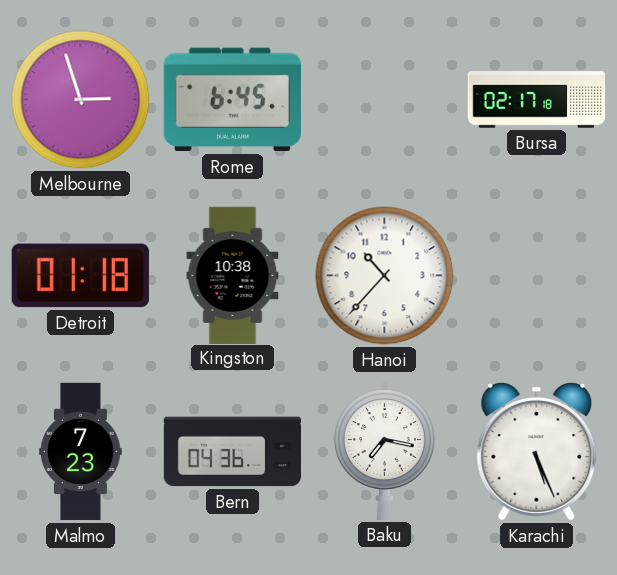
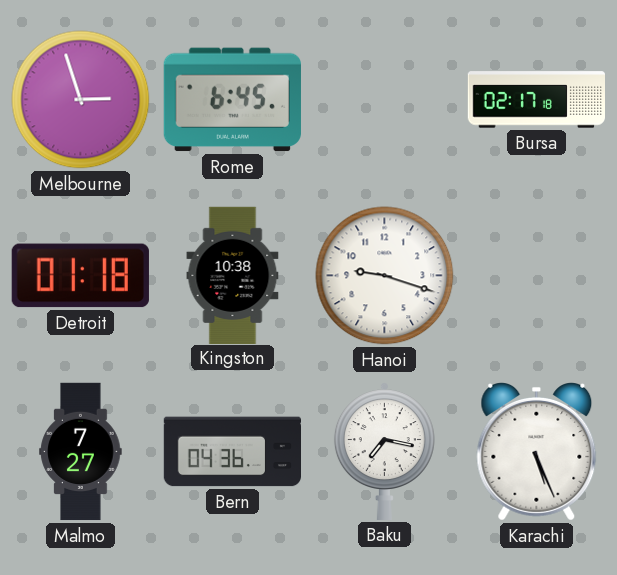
Hanoi: 10:37 -> 9:18
Malmo: 7:23 -> 7:27
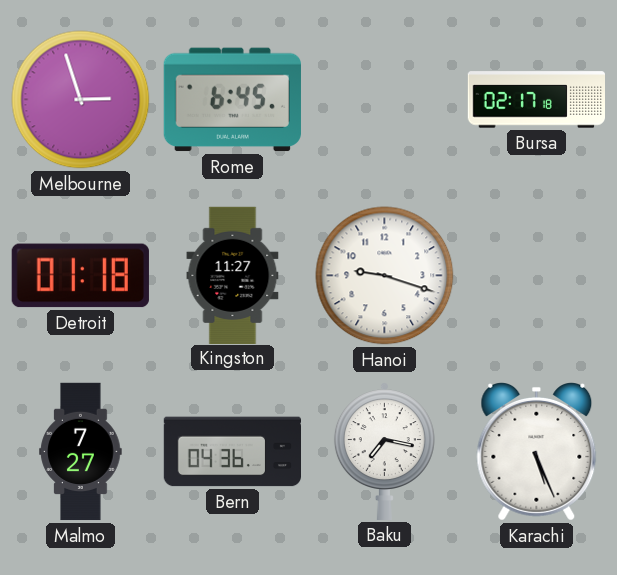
Kingston: 10:38 -> 11:27
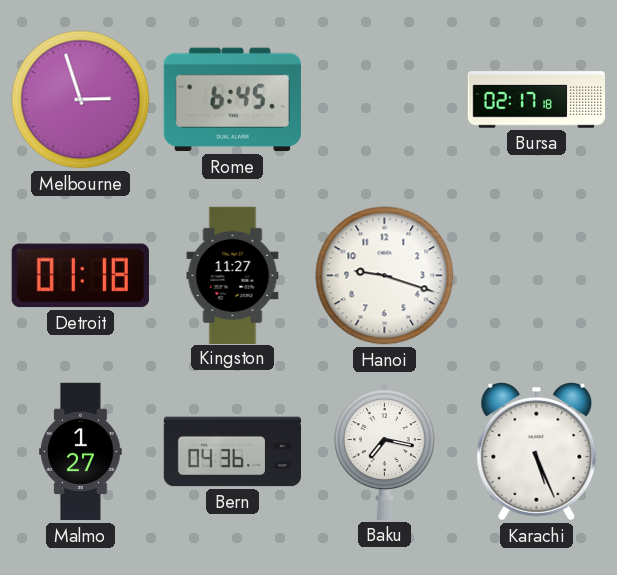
Malmo: 7:27 -> 1:27
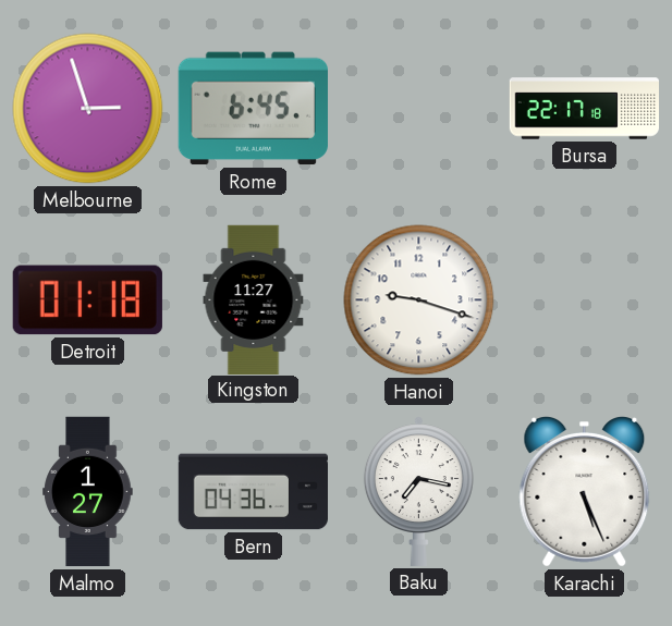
Bursa: 02:17 -> 22:17
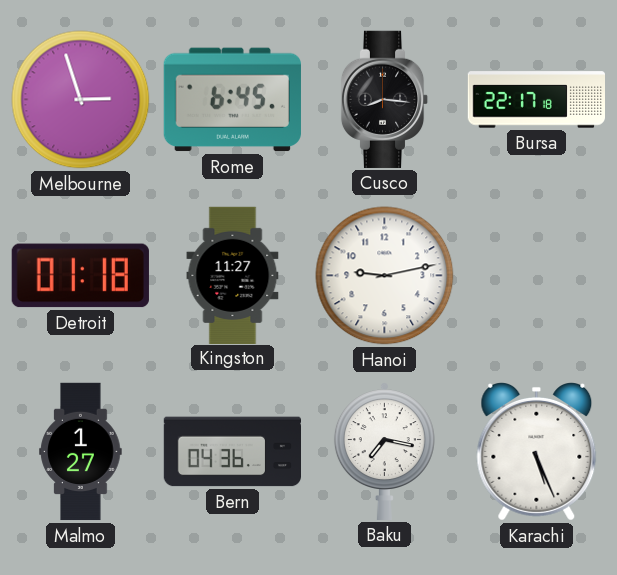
Cusco: none -> 8:16
Hanoi: 9:18 -> 9:13
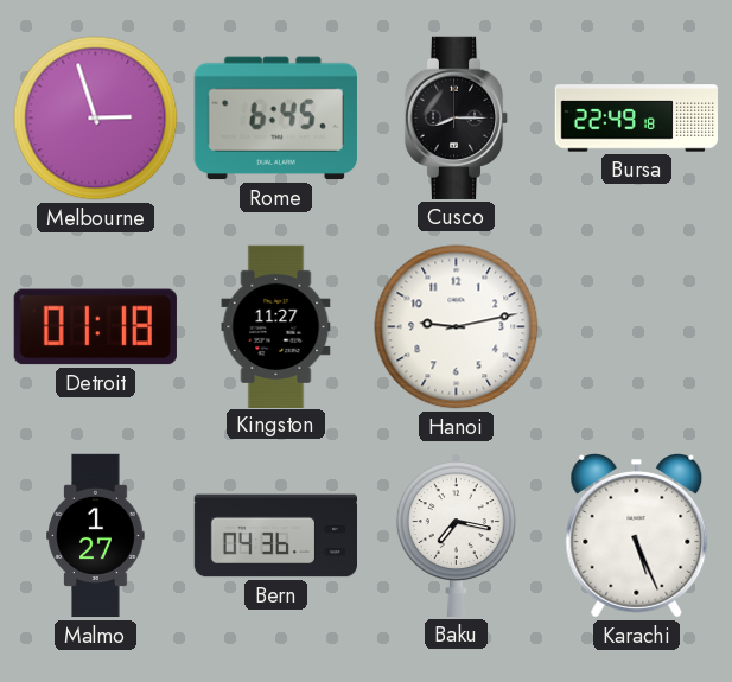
Cusco: 8:16 -> 8:15
Bursa: 22:17 -> 22:49
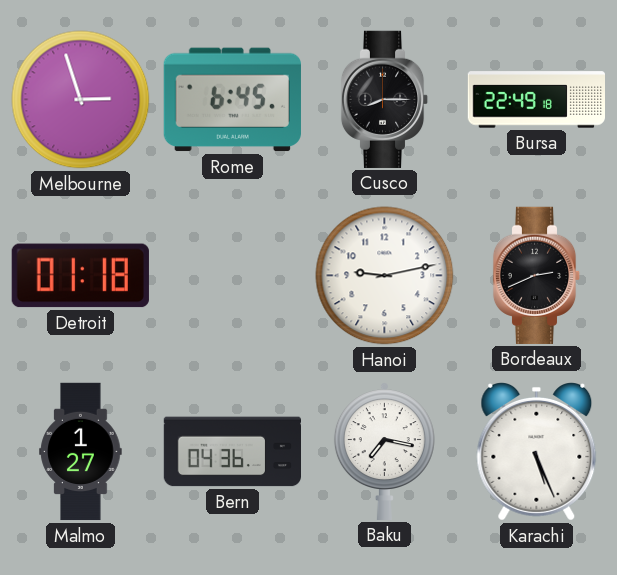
Kingston: 11:27 -> none
Bordeaux: none -> 2:41
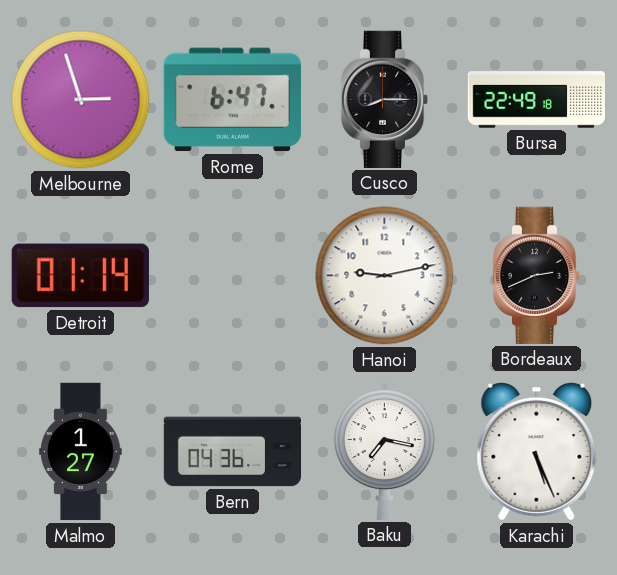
Rome: 6:45 -> 6:47
Detroit: 01:18 -> 01:14
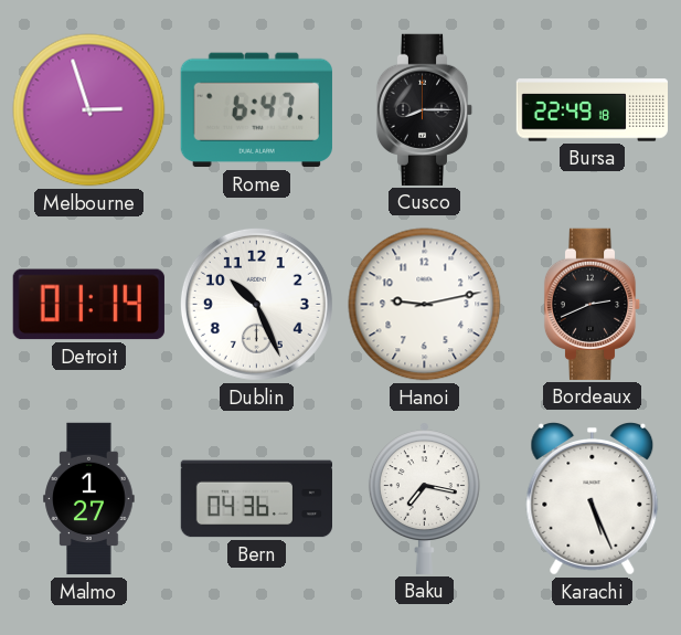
Dublin: none -> 10:26
